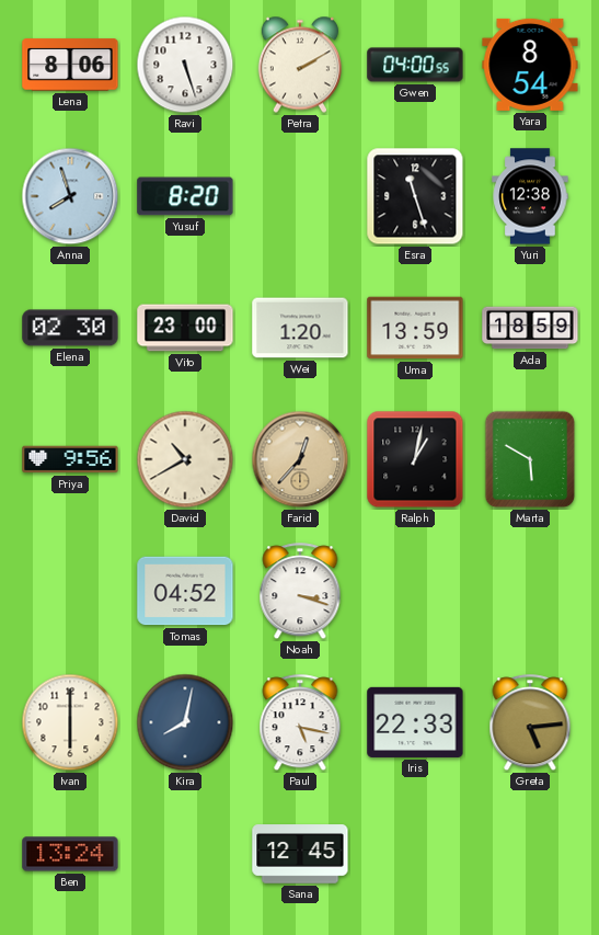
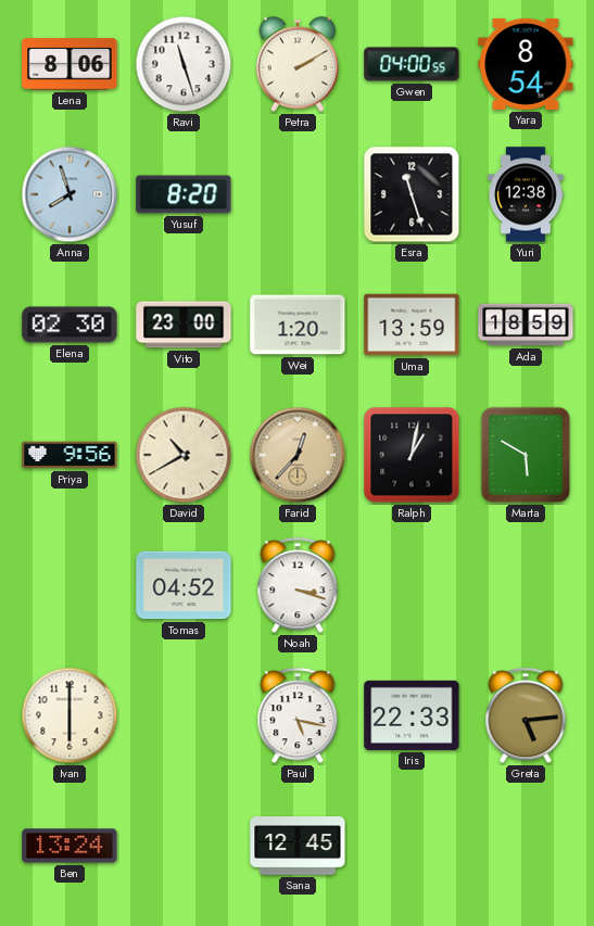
Ravi: 5:27 -> 11:27
Kira: 8:02 -> none
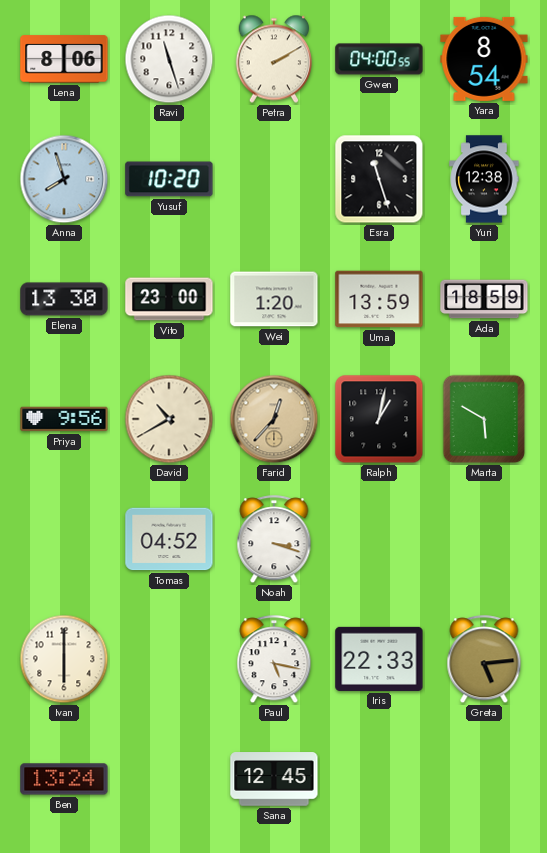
Yusuf: 8:20 -> 10:20
Elena: 02:30 -> 13:30
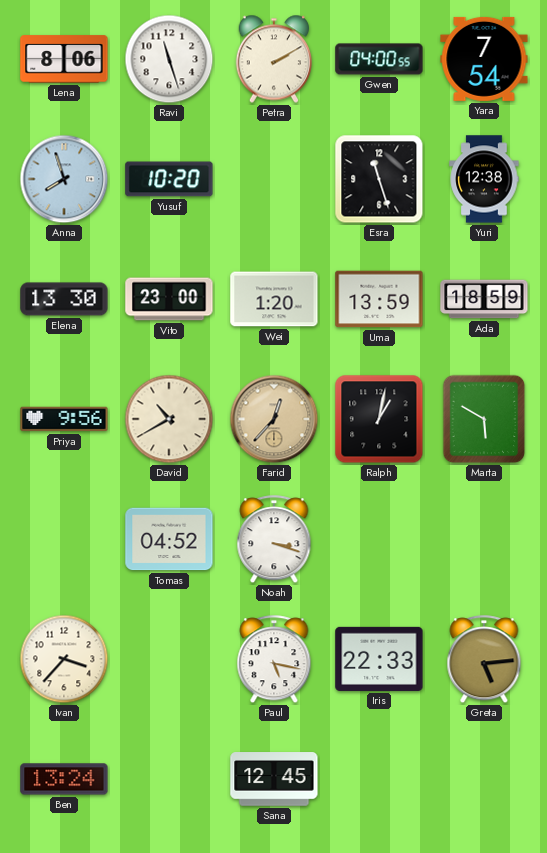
Yara: 8:54 -> 7:54
Ivan: 6:00 -> 3:37
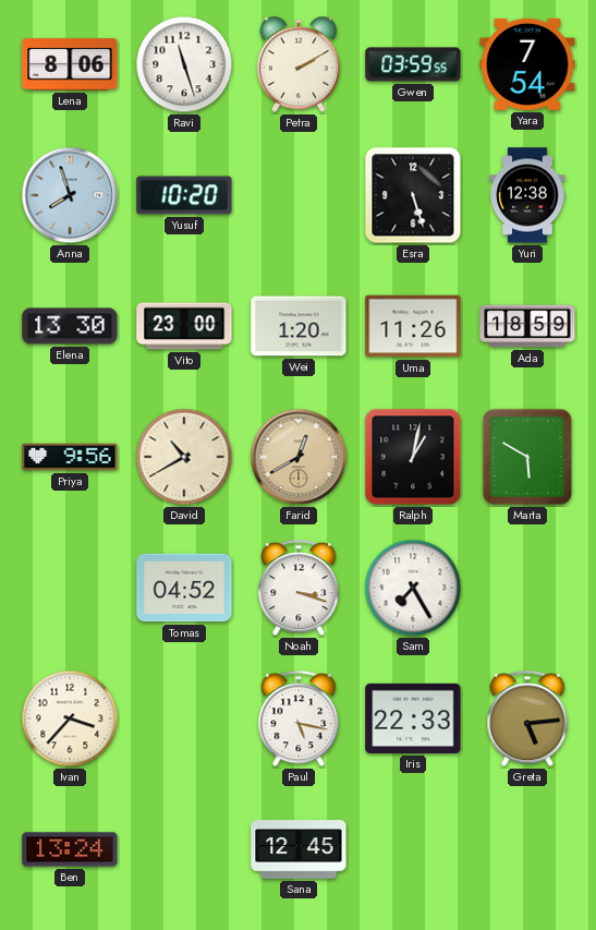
Gwen: 04:00 -> 03:59
Esra: 11:27 -> 5:27
Uma: 13:59 -> 11:26
Farid: 12:37 -> 12:40
Sam: none -> 7:25
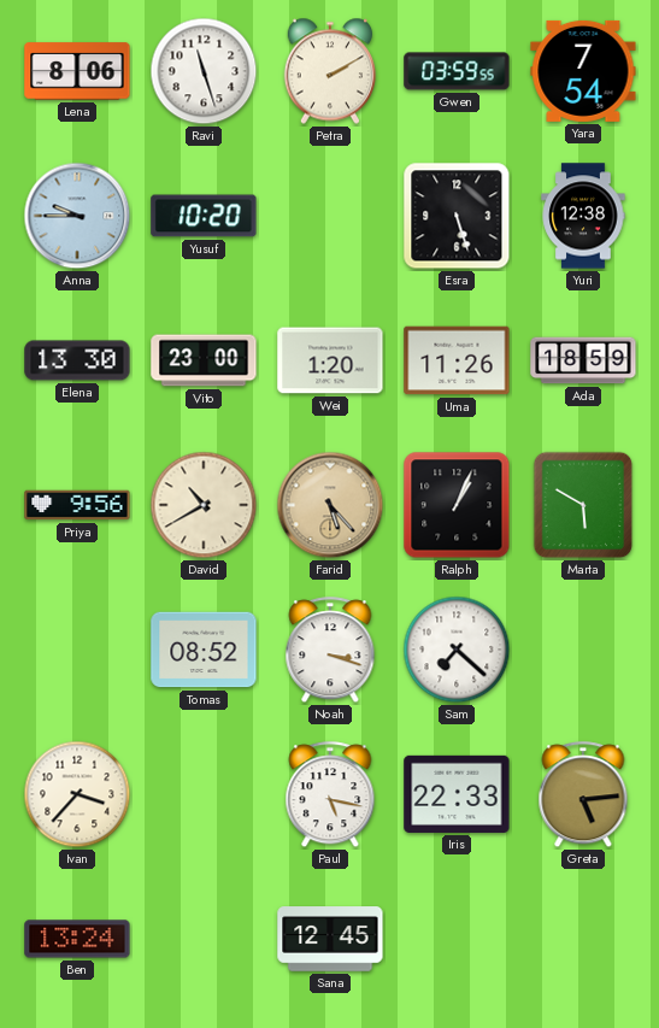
Anna: 7:57 -> 9:45
Farid: 12:40 -> 5:23
Ralph: 1:02 -> 1:04
Tomas: 04:52 -> 08:52
Sam: 7:25 -> 7:22
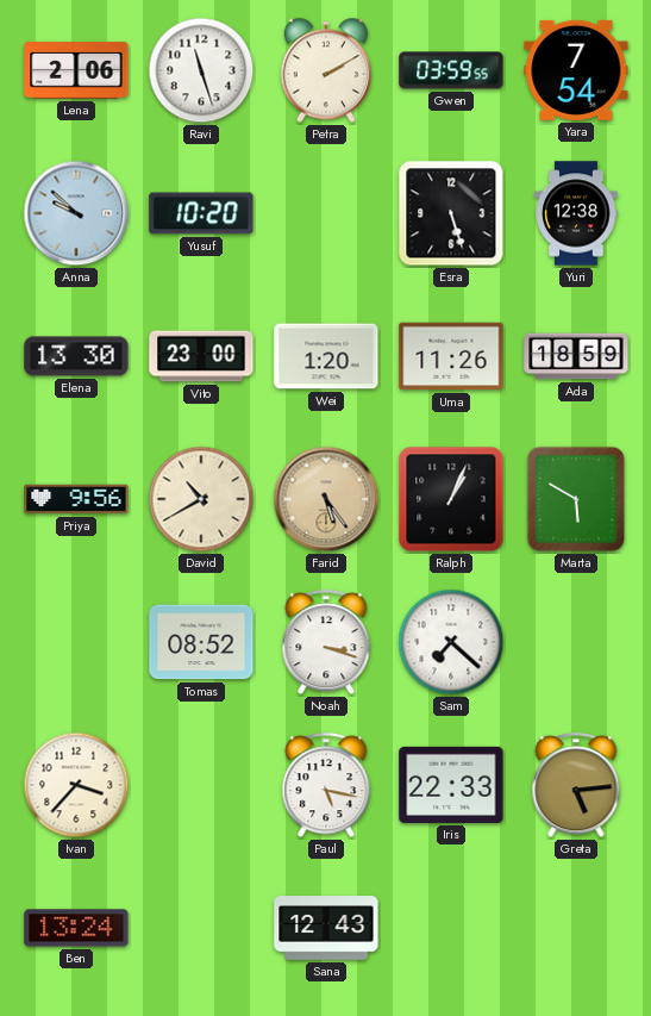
Lena: 8:06 -> 2:06
Anna: 9:45 -> 9:52
Farid: 5:23 -> 5:24
Sana: 12:45 -> 12:43
